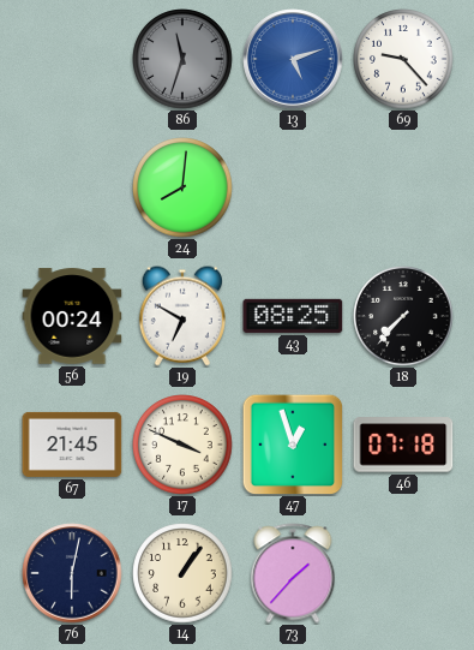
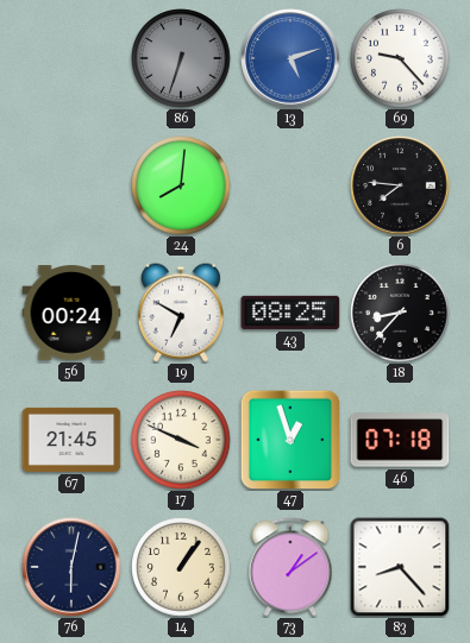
86: 11:33 -> 6:33
6: none -> 7:46
18: 7:37 -> 8:37
73: 1:37 -> 1:09
83: none -> 8:23
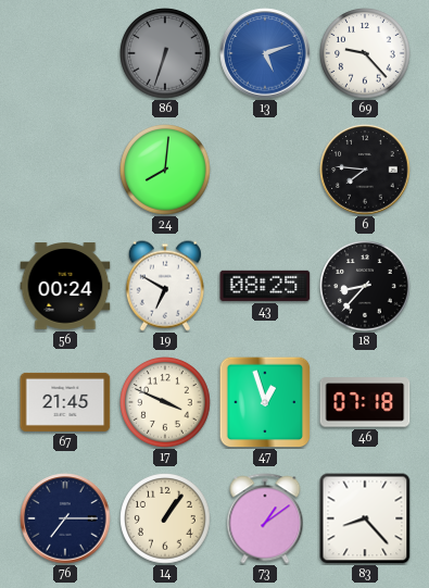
76: 6:02 -> 7:15
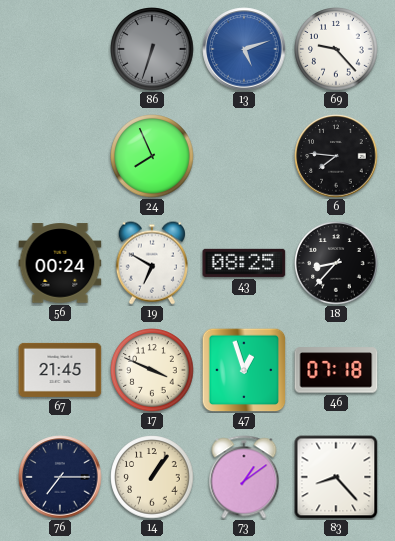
24: 8:01 -> 7:56
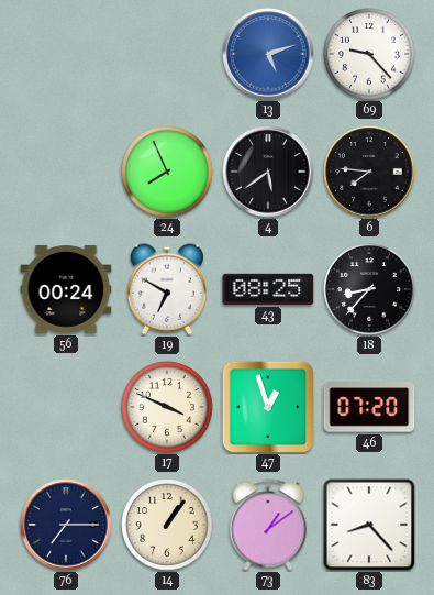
86: 6:33 -> none
4: none -> 5:39
67: 21:45 -> none
46: 07:18 -> 07:20
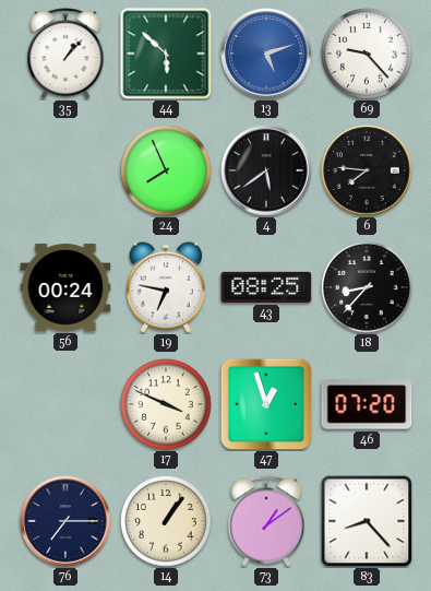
35: none -> 1:07
44: none -> 5:52
19: 6:50 -> 6:47
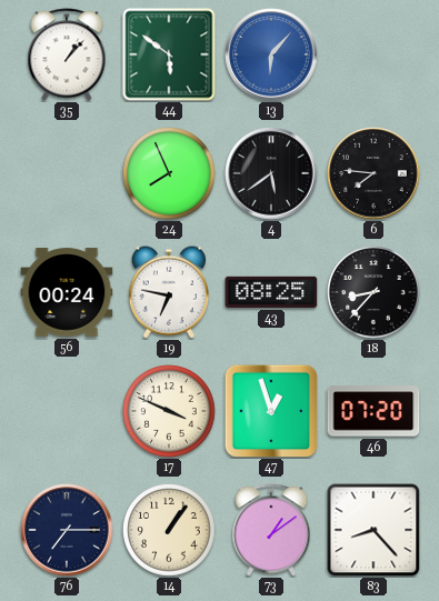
44: 5:52 -> 5:51
13: 5:12 -> 6:07
69: 9:23 -> none
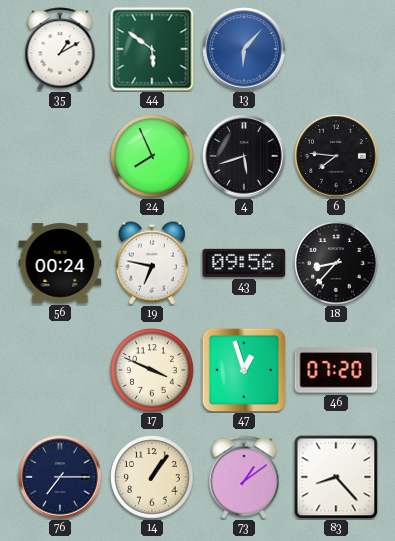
35: 1:07 -> 1:10
4: 5:39 -> 5:42
43: 08:25 -> 09:56
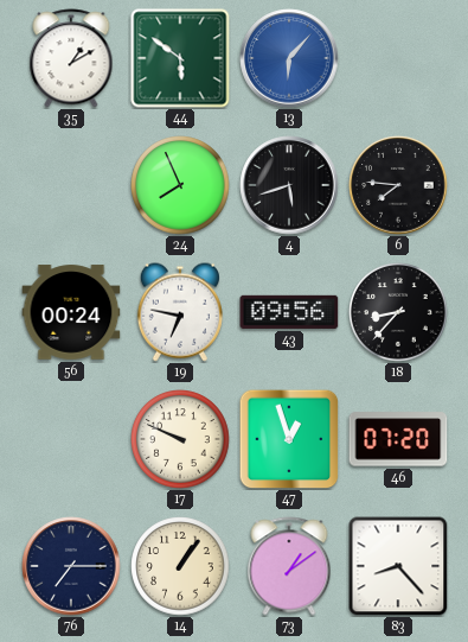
17: 3:49 -> 9:49
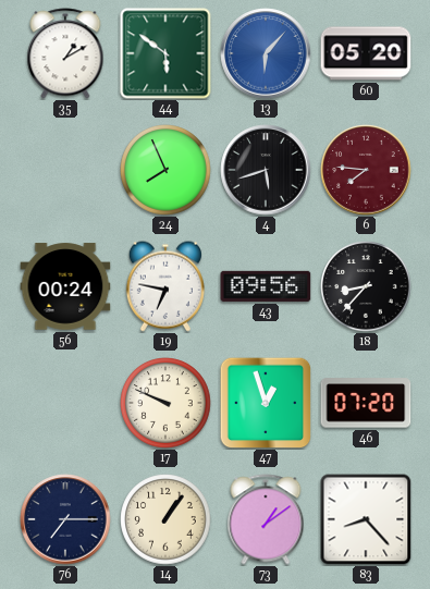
60: none -> 05:20
6 dial: black -> burgundy
